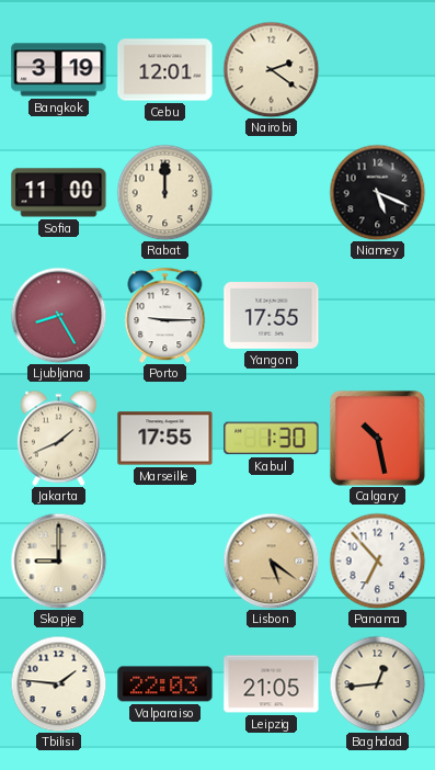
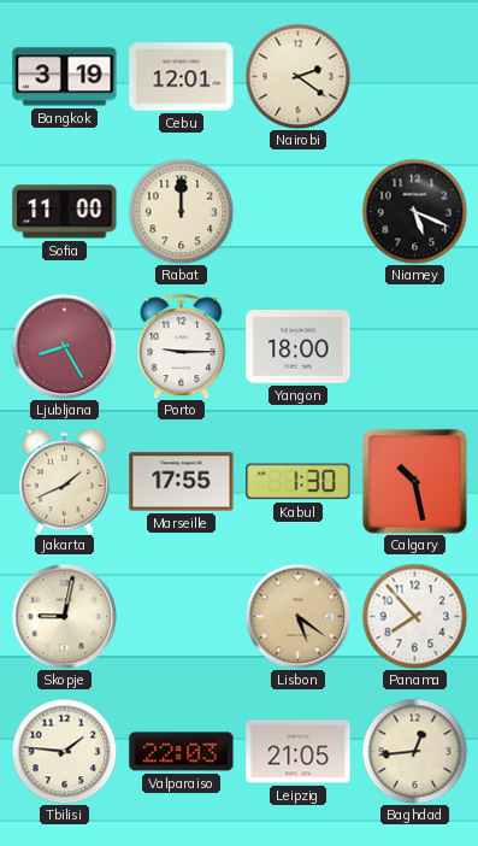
Yangon: 17:55 -> 18:00
Skopje: 9:00 -> 9:02
Panama: 6:53 -> 7:53
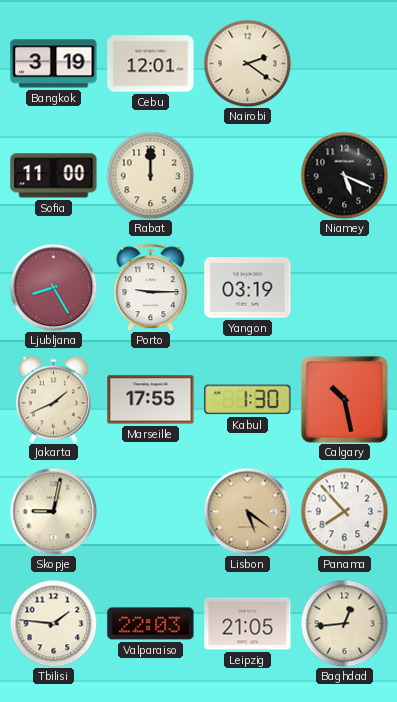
Yangon: 18:00 -> 03:19
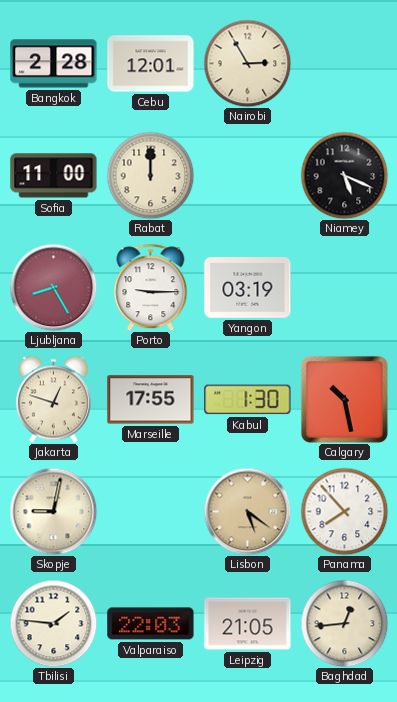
Bangkok: 3:19 -> 2:28
Nairobi: 2:21 -> 2:55
Jakarta: 1:41 -> 12:48
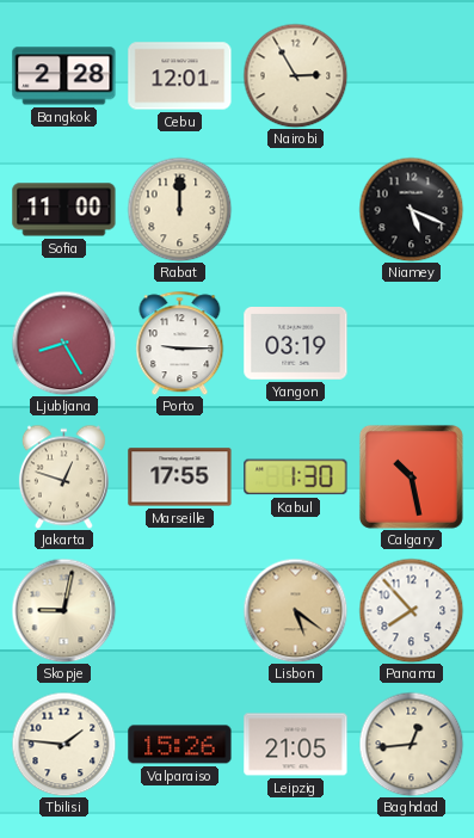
Valparaiso: 22:03 -> 15:26
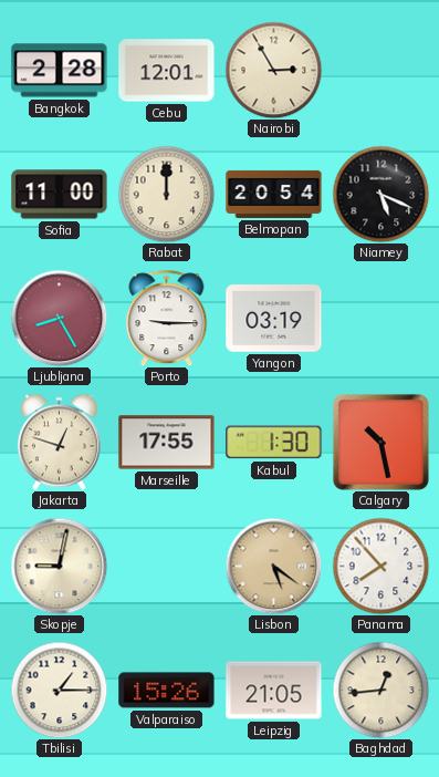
Belmopan: none -> 20:54
Tbilisi: 1:46 -> 1:15
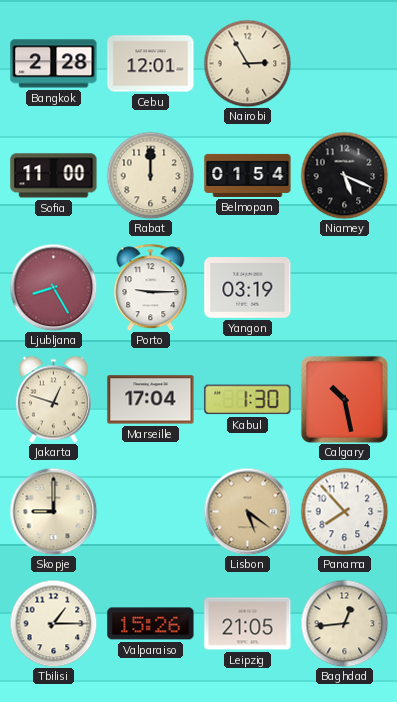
Belmopan: 20:54 -> 01:54
Marseille: 17:55 -> 17:04
Skopje: 9:02 -> 9:00
